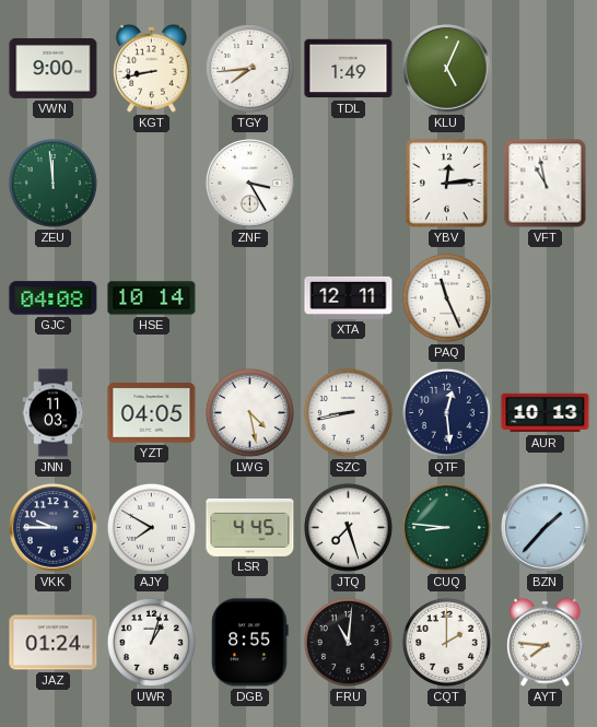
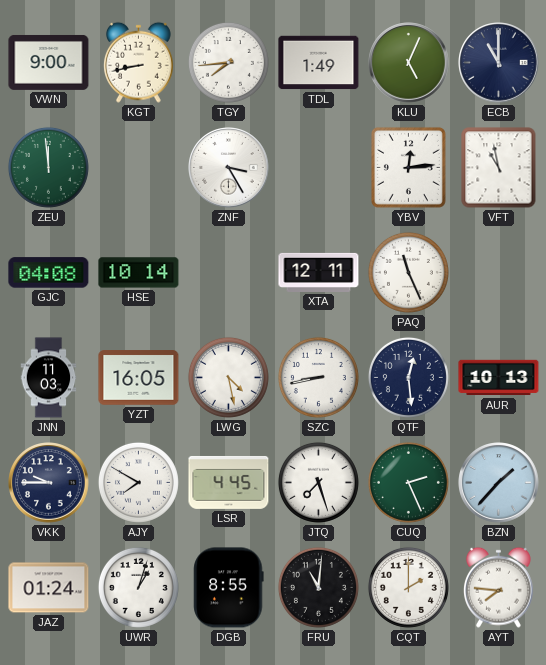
ECB: none -> 11:00
YZT: 04:05 -> 16:05
CUQ: 8:46 -> 2:26
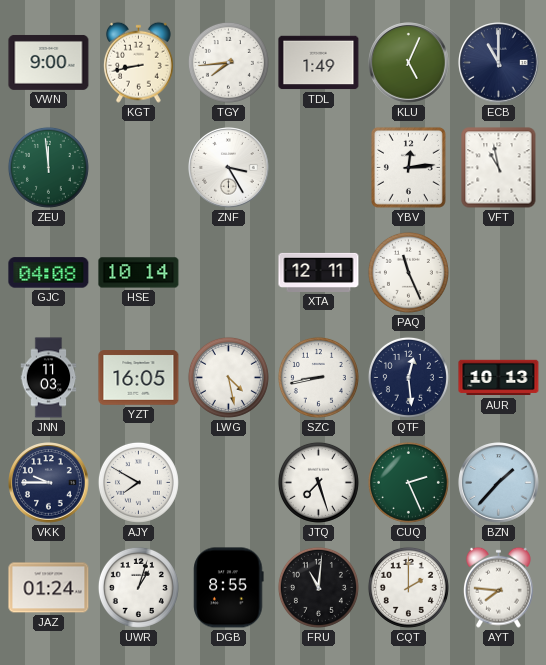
LSR: 4:45 -> none
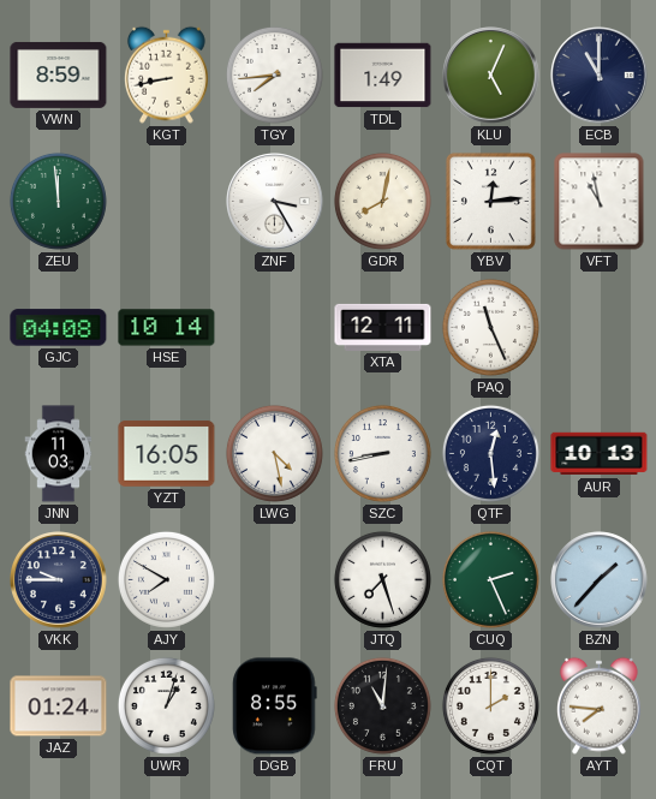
VWN: 9:00 -> 8:59
GDR: none -> 8:02
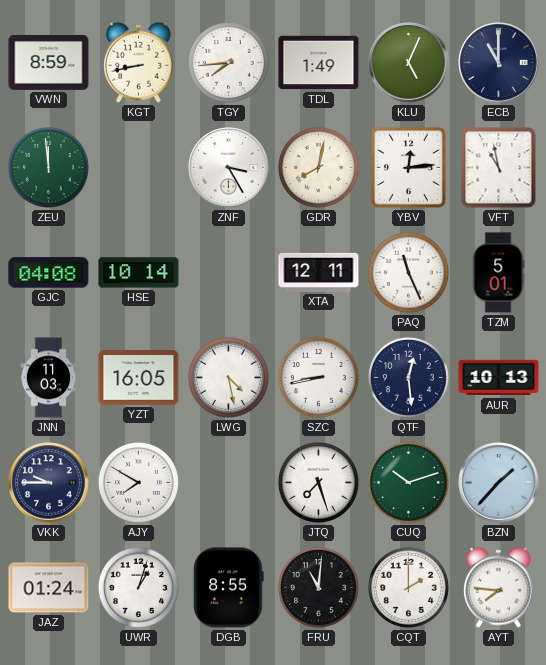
TZM: none -> 5:01
CUQ: 2:26 -> 10:12
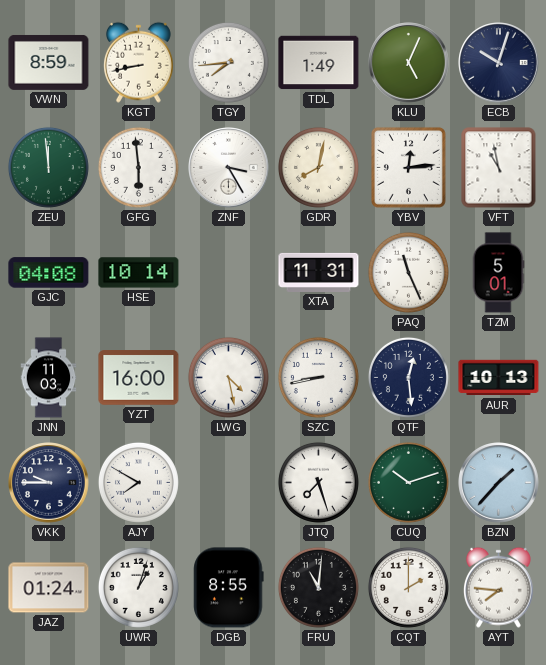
ECB: 11:00 -> 10:03
GFG: none -> 5:59
XTA: 12:11 -> 11:31
YZT: 16:05 -> 16:00
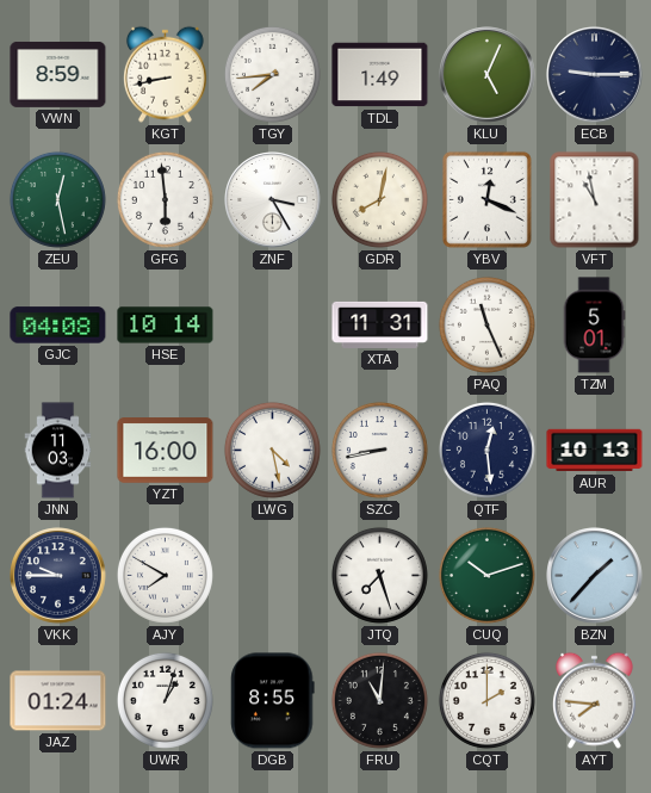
ECB: 10:03 -> 9:15
ZEU: 11:59 -> 12:28
YBV: 12:14 -> 12:19
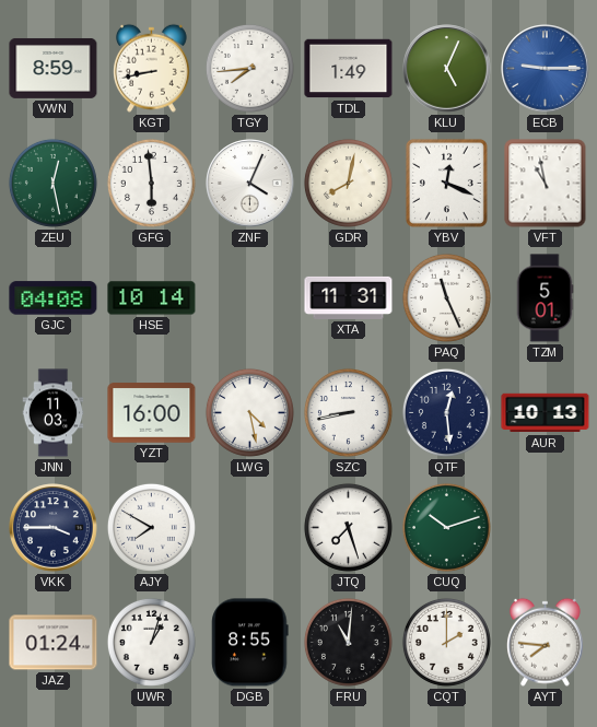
ECB dial: navy -> blue
ZNF: 3:25 -> 4:04
VKK: 9:45 -> 3:45
BZN: 1:37 -> none
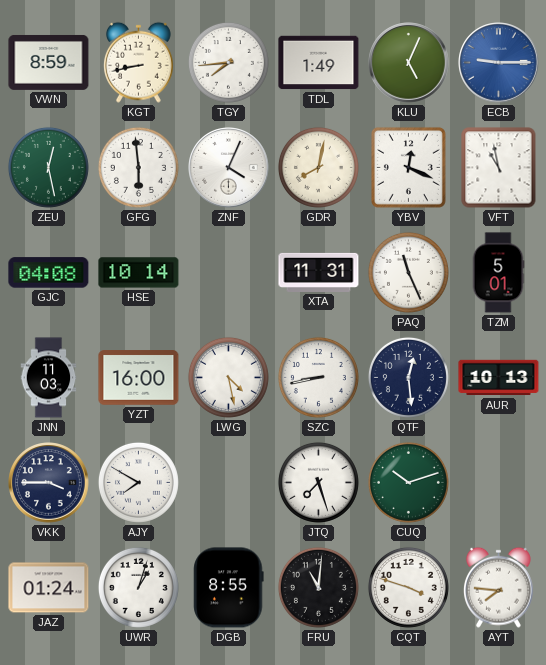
CQT: 2:00 -> 3:48
